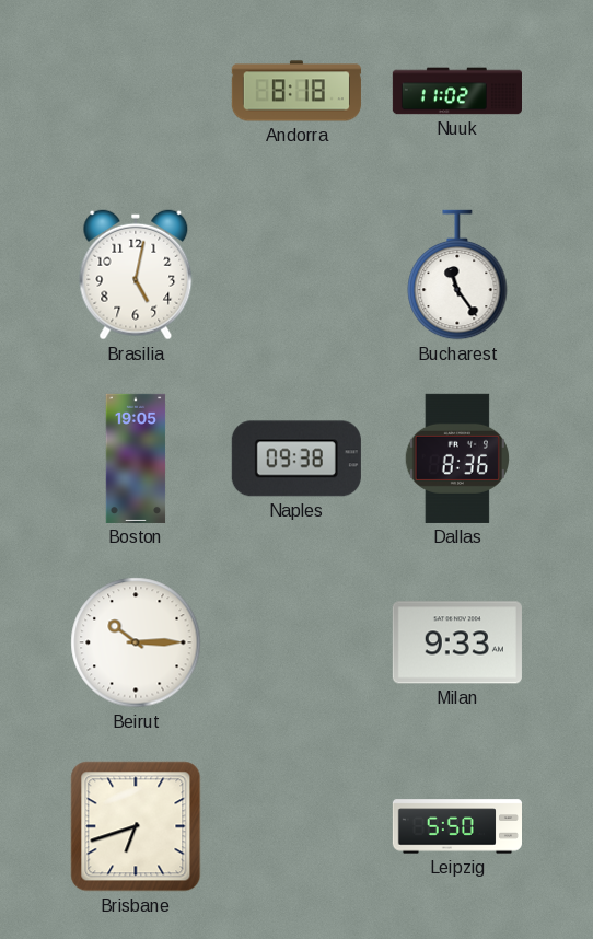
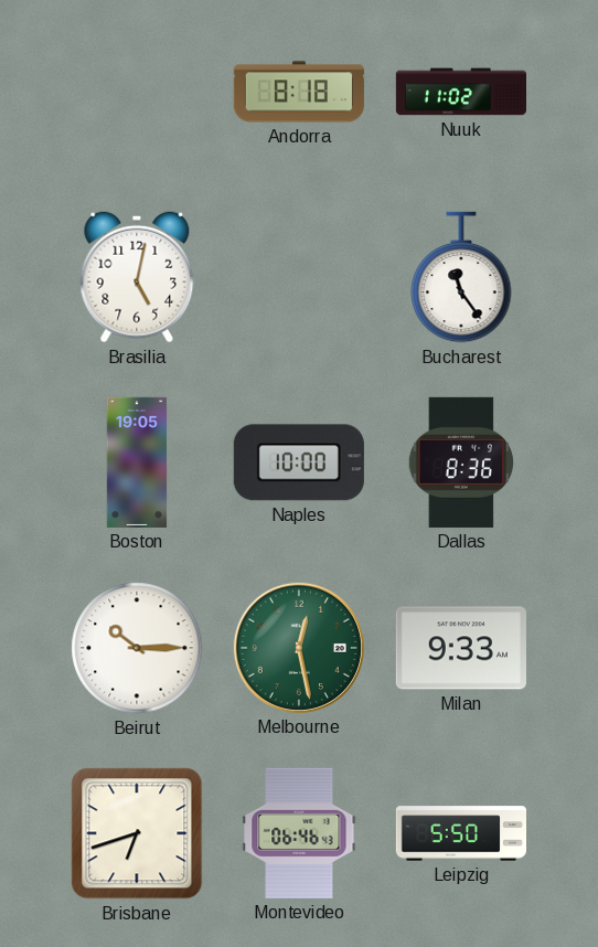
Naples: 09:38 -> 10:00
Melbourne: none -> 12:28
Montevideo: none -> 06:46
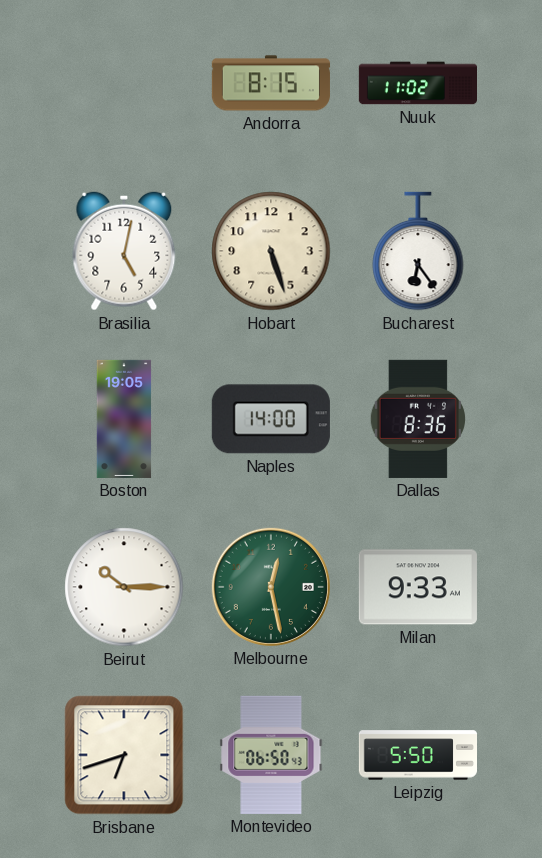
Andorra: 8:18 -> 8:15
Hobart: none -> 5:27
Bucharest: 11:24 -> 6:24
Naples: 10:00 -> 14:00
Montevideo: 06:46 -> 06:50
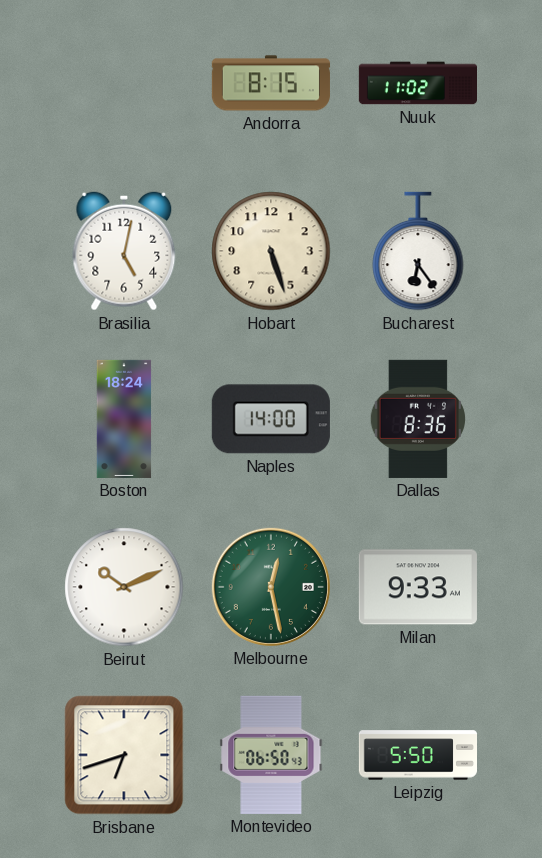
Boston: 19:05 -> 18:24
Beirut: 10:15 -> 10:11
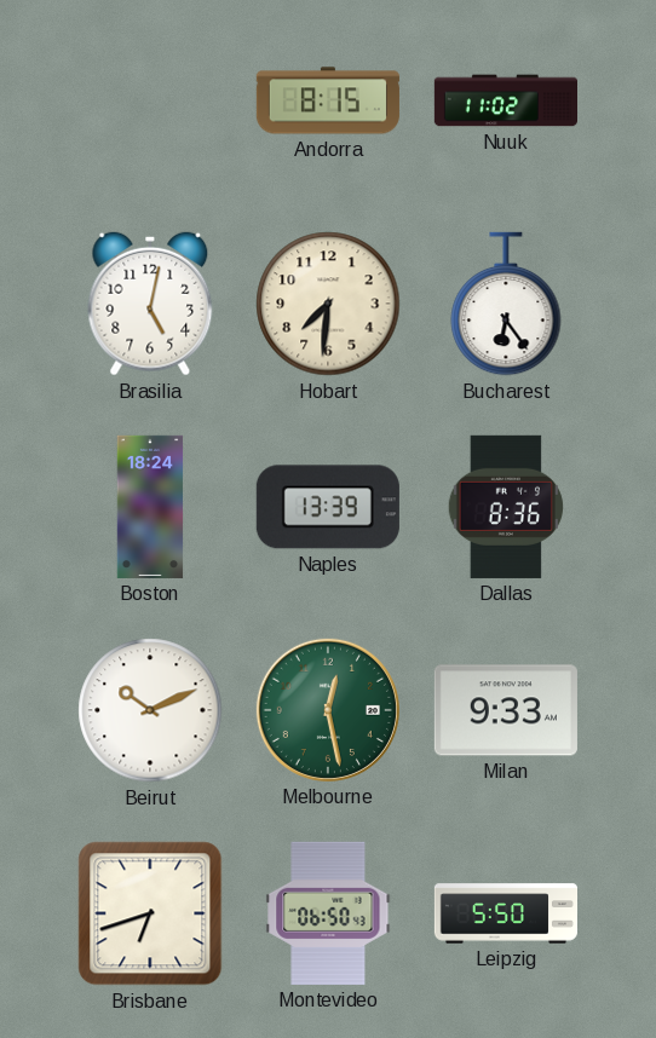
Hobart: 5:27 -> 7:31
Naples: 14:00 -> 13:39
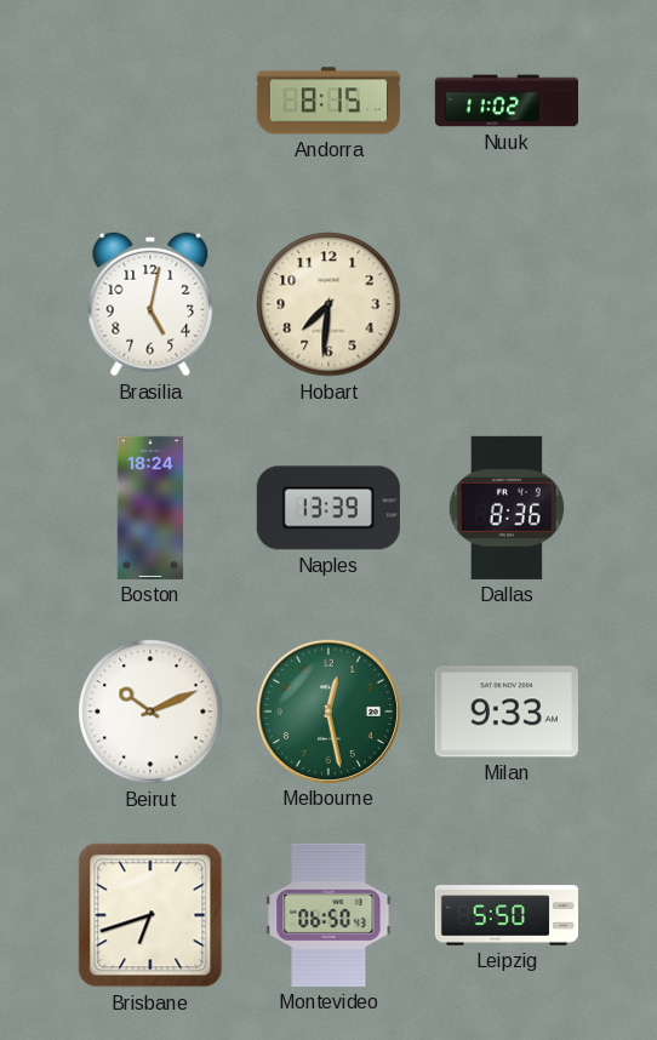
Bucharest: 6:24 -> none
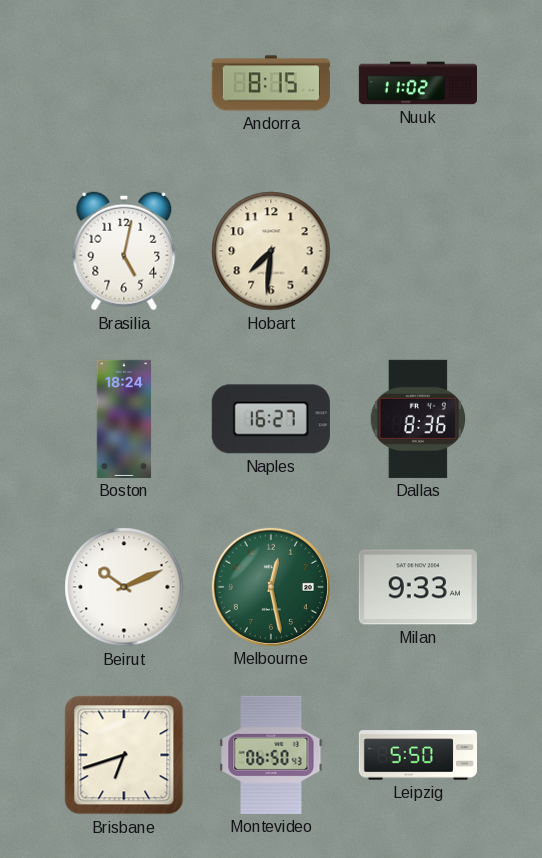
Naples: 13:39 -> 16:27
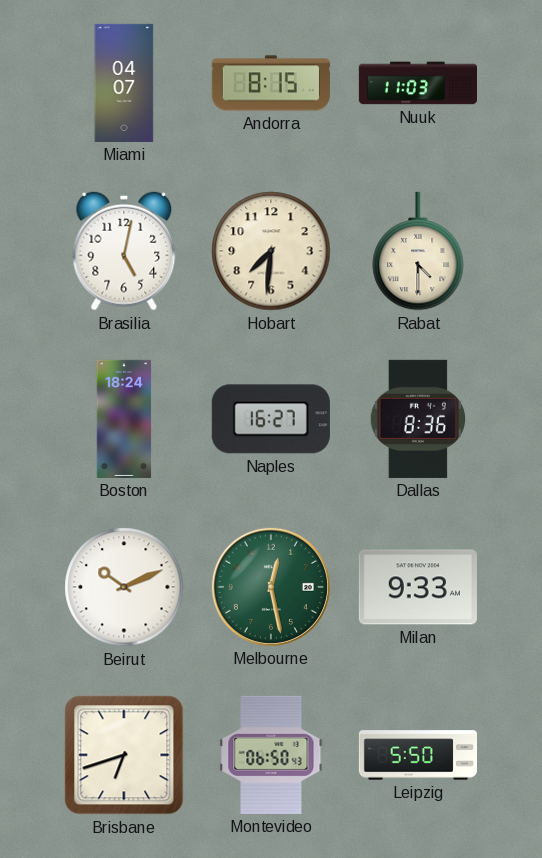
Miami: none -> 04:07
Nuuk: 11:02 -> 11:03
Rabat: none -> 4:30
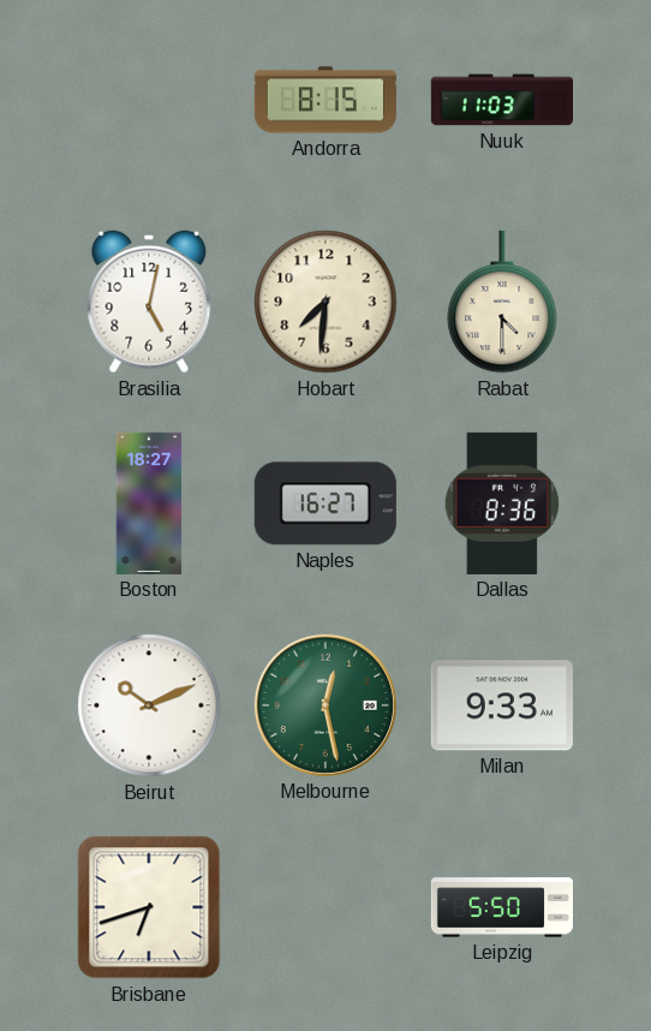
Miami: 04:07 -> none
Boston: 18:24 -> 18:27
Montevideo: 06:50 -> none
